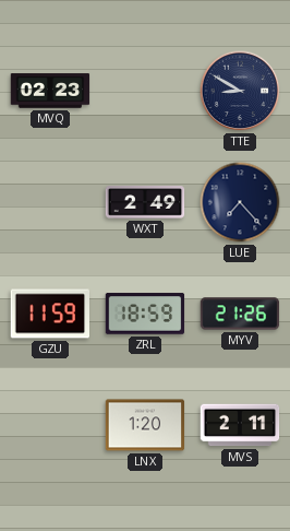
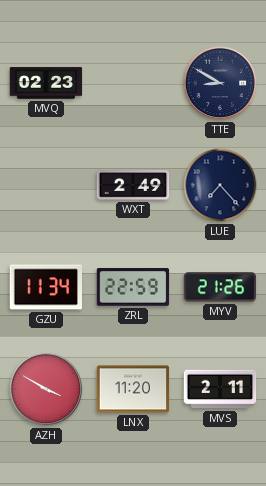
GZU: 11:59 -> 11:34
ZRL: 18:59 -> 22:59
AZH: none -> 3:50
LNX: 1:20 -> 11:20
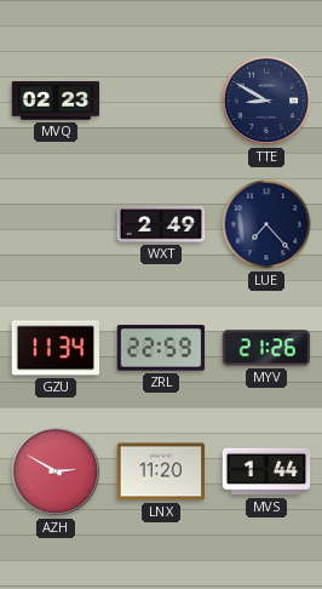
AZH: 3:50 -> 2:50
MVS: 2:11 -> 1:44
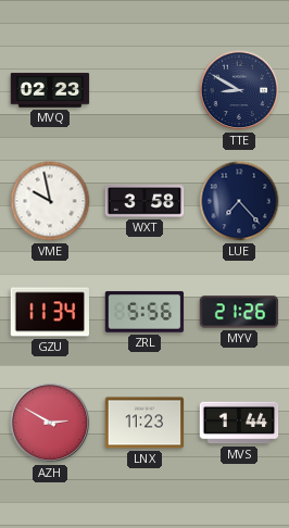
VME: none -> 9:58
WXT: 2:49 -> 3:58
ZRL: 22:59 -> 5:56
LNX: 11:20 -> 11:23
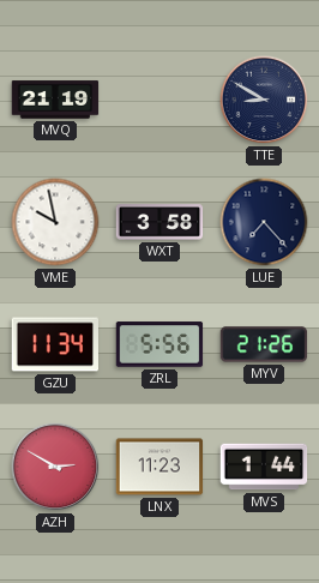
MVQ: 02:23 -> 21:19
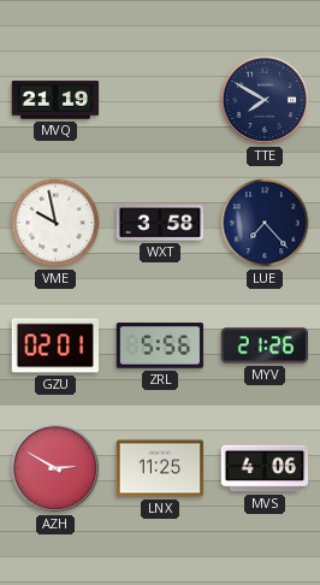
TTE: 8:50 -> 7:50
GZU: 11:34 -> 02:01
LNX: 11:23 -> 11:25
MVS: 1:44 -> 4:06
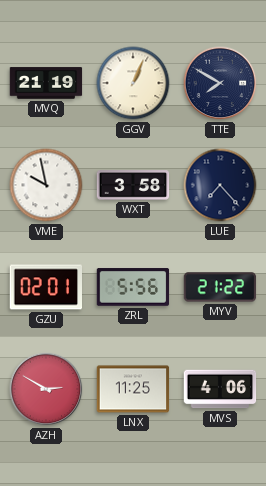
GGV: none -> 1:04
MYV: 21:26 -> 21:22
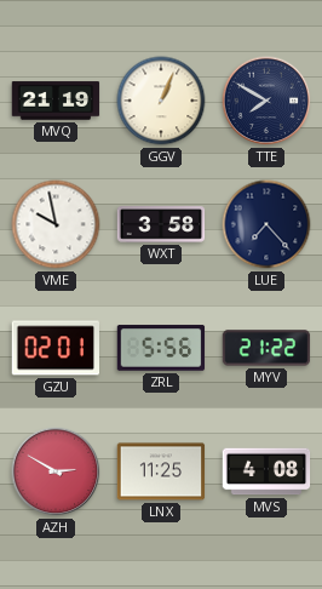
MVS: 4:06 -> 4:08
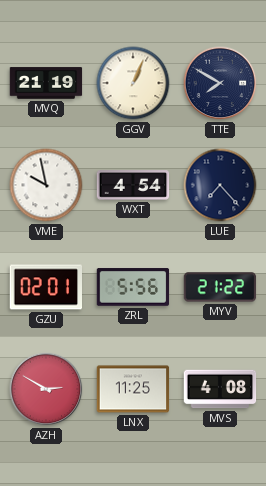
WXT: 3:58 -> 4:54
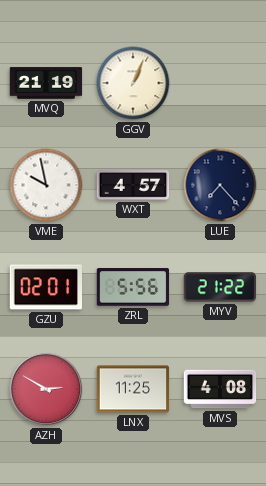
TTE: 7:50 -> none
WXT: 4:54 -> 4:57
